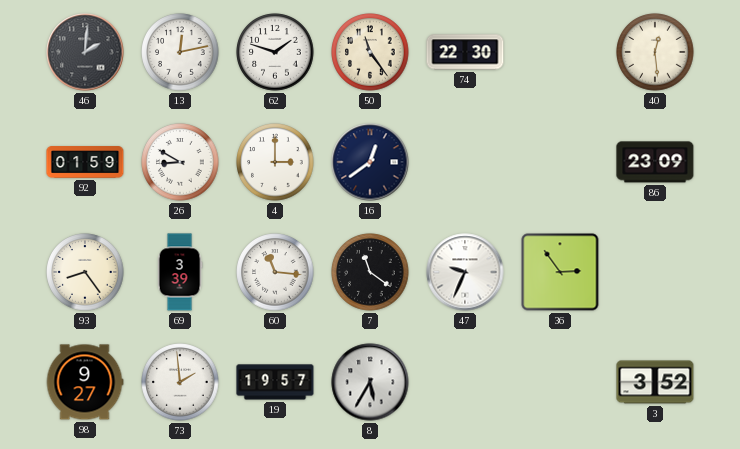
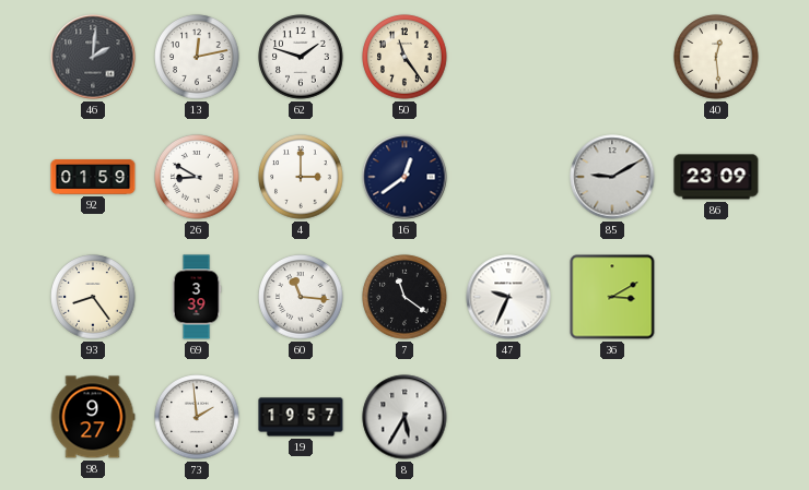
74: 22:30 -> none
85: none -> 9:10
36: 2:54 -> 3:10
3: 3:52 -> none
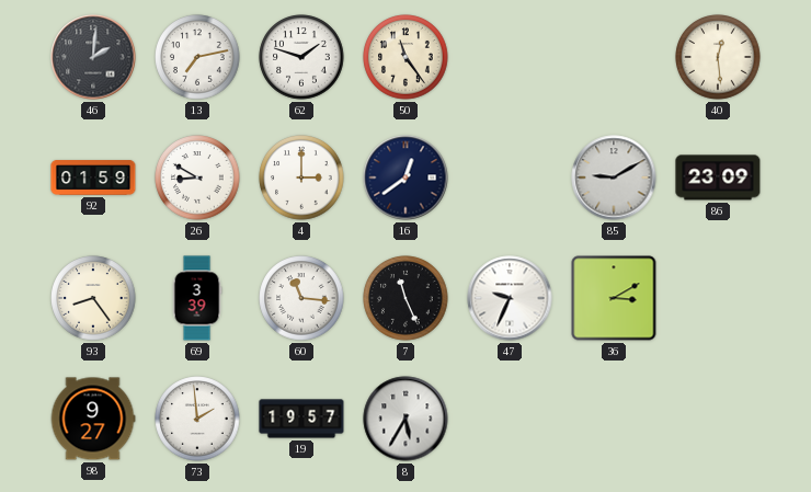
13: 12:13 -> 7:13
7: 11:21 -> 11:26
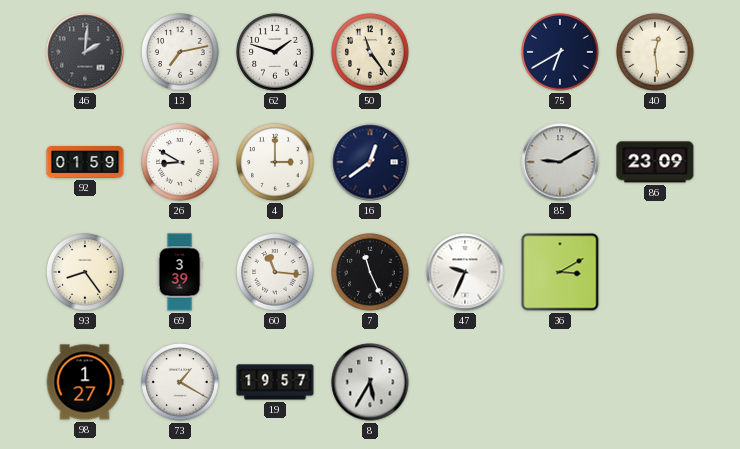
75: none -> 6:40
98: 9:27 -> 1:27
73: 1:59 -> 1:20
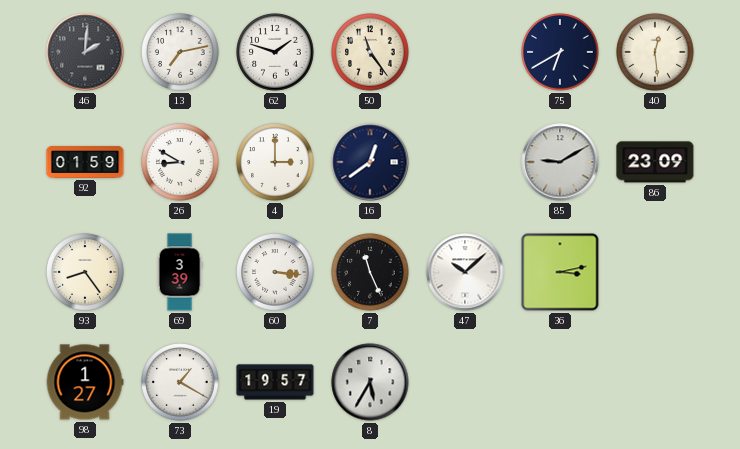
60: 11:16 -> 3:16
47: 9:34 -> 10:08
36: 3:10 -> 3:13
